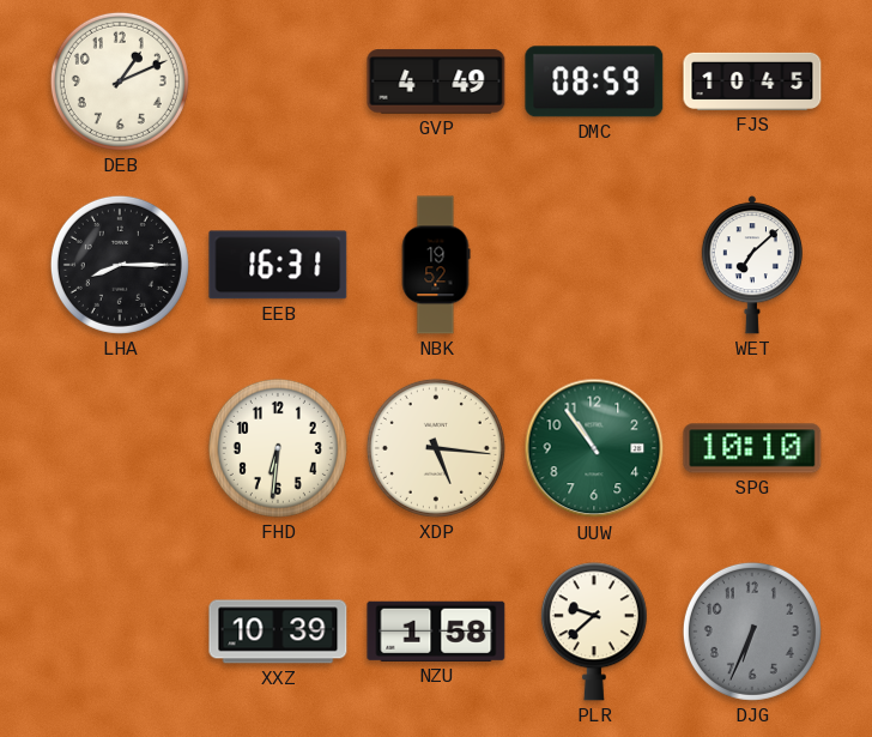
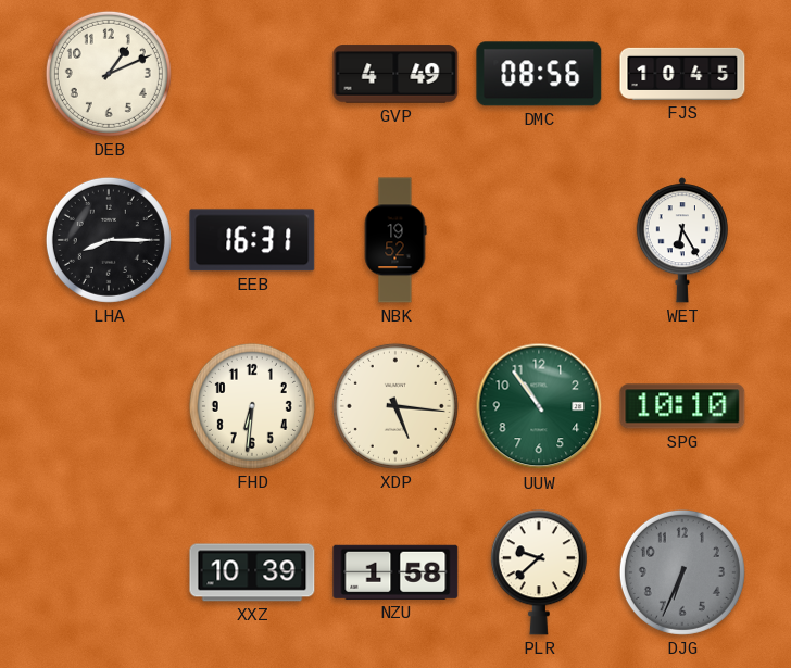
DMC: 08:59 -> 08:56
WET: 7:08 -> 6:25
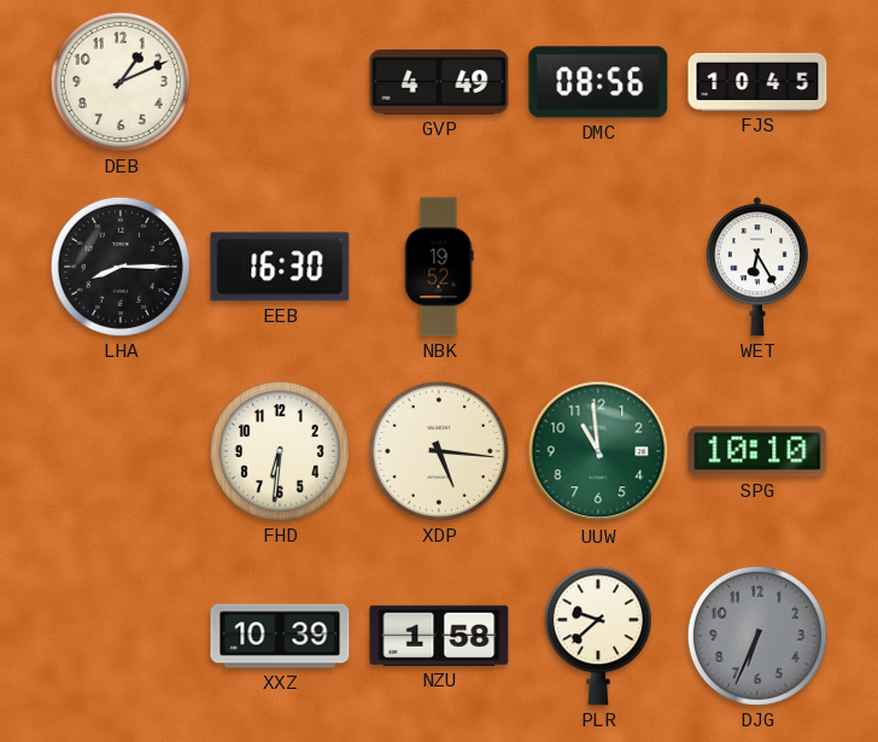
EEB: 16:31 -> 16:30
UUW: 10:54 -> 10:59
